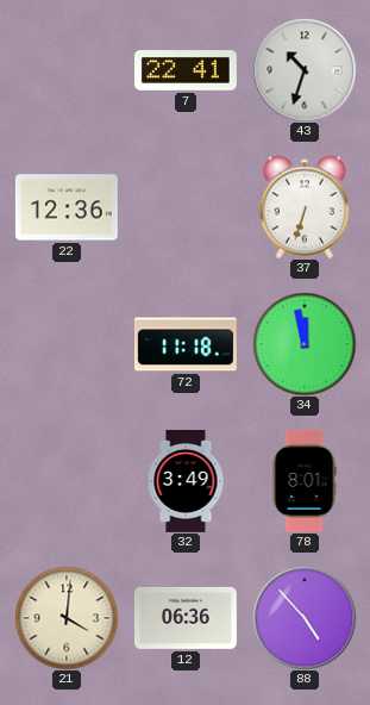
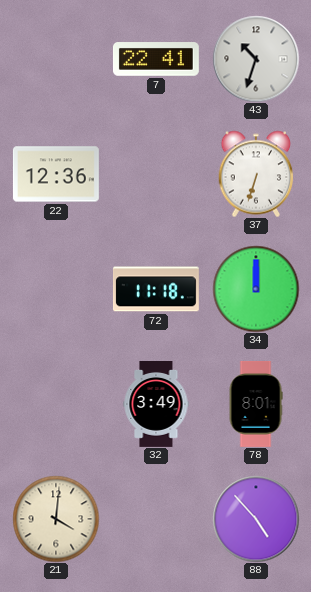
34: 11:58 -> 12:00
12: 06:36 -> none
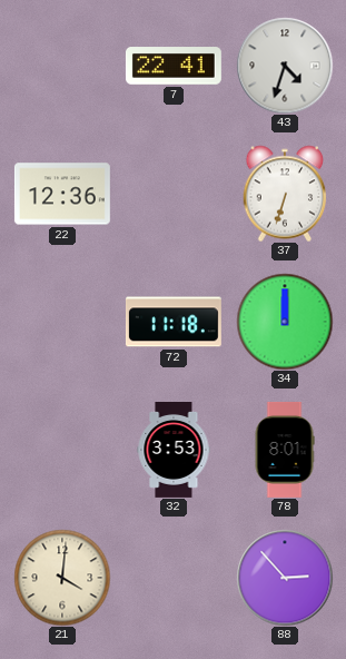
43: 10:33 -> 4:33
32: 3:49 -> 3:53
88: 4:53 -> 2:53
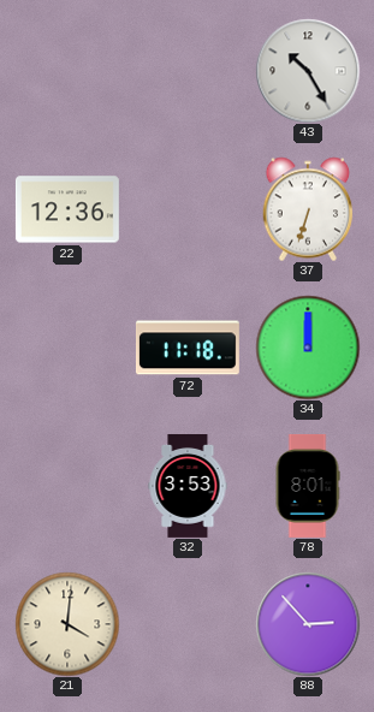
7: 22:41 -> none
43: 4:33 -> 10:25
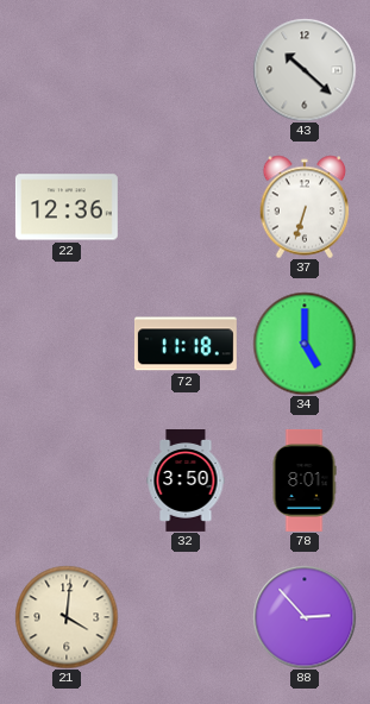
43: 10:25 -> 10:22
34: 12:00 -> 5:00
32: 3:53 -> 3:50
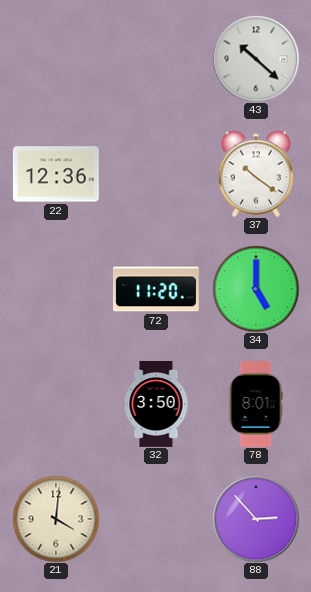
37: 6:33 -> 10:21
72: 11:18 -> 11:20
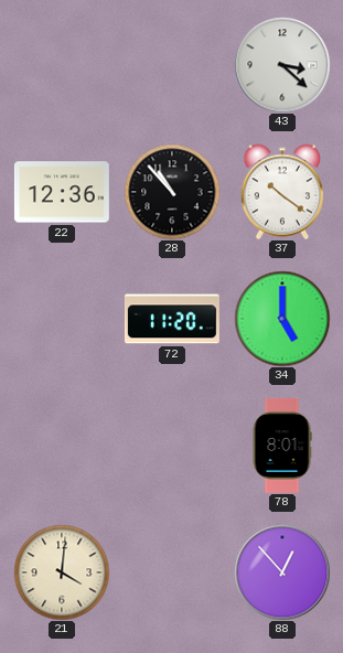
43: 10:22 -> 3:22
28: none -> 10:53
32: 3:50 -> none
88: 2:53 -> 12:53
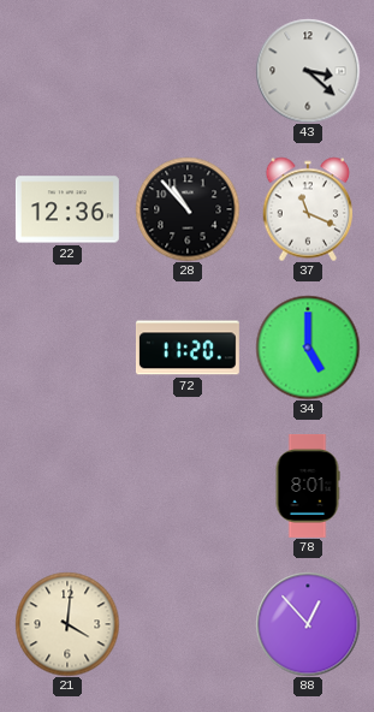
37: 10:21 -> 11:19
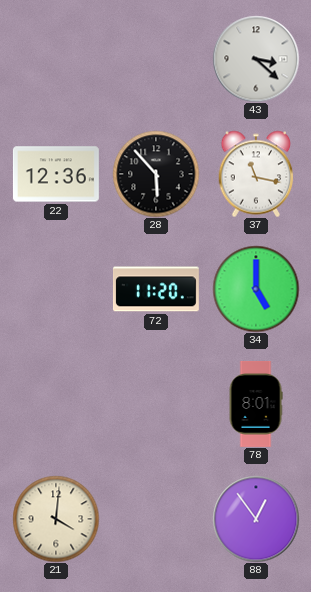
28: 10:53 -> 5:53
37: 11:19 -> 11:17
88: 12:53 -> 12:54
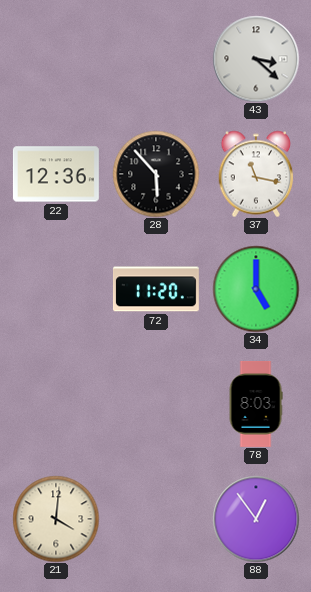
78: 8:01 -> 8:03
